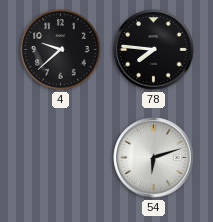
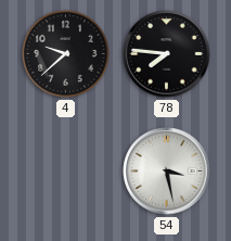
54: 6:12 -> 3:28
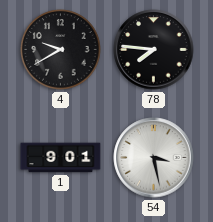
4: 9:38 -> 9:40
1: none -> 9:01
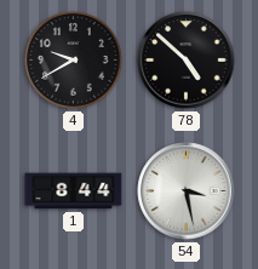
78: 7:46 -> 4:52
1: 9:01 -> 8:44
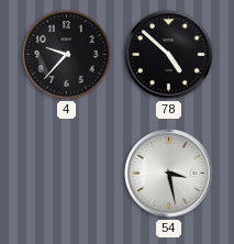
4: 9:40 -> 9:37
1: 8:44 -> none
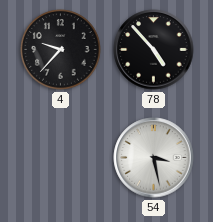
78: 4:52 -> 4:53
